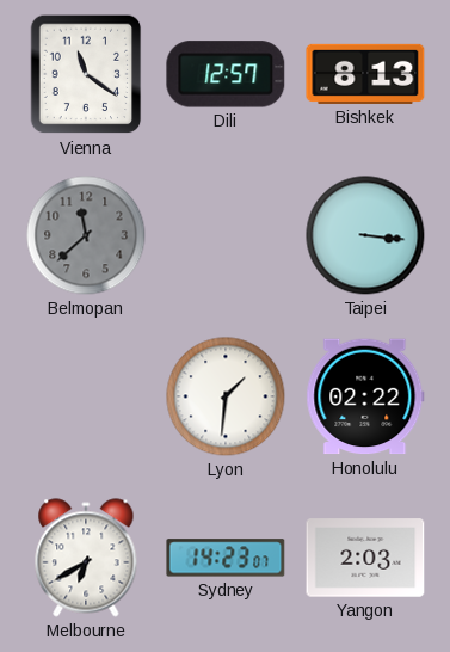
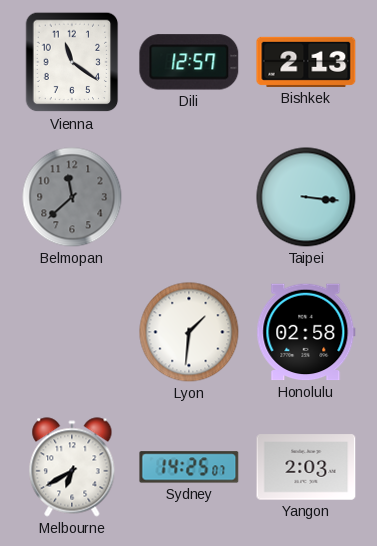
Bishkek: 8:13 -> 2:13
Honolulu: 02:22 -> 02:58
Sydney: 14:23 -> 14:25
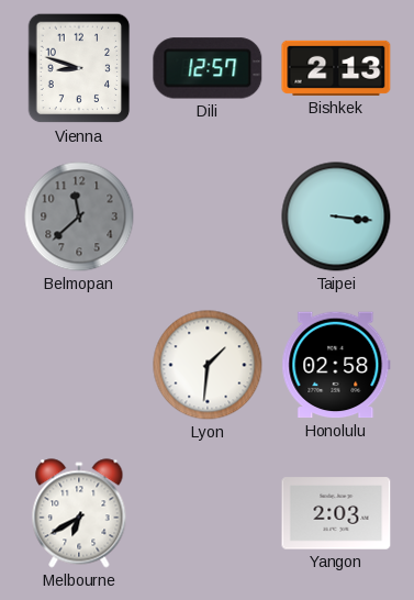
Vienna: 11:21 -> 8:48
Sydney: 14:25 -> none
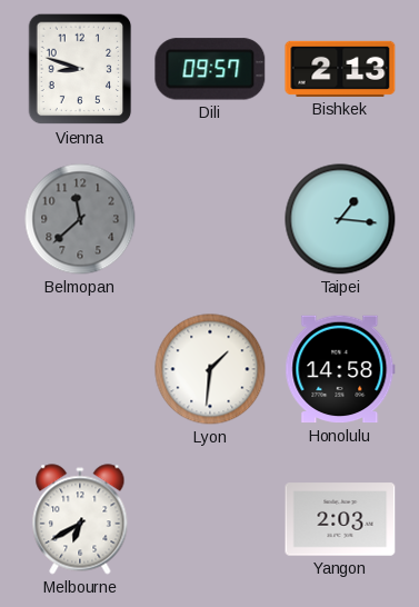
Dili: 12:57 -> 09:57
Taipei: 3:16 -> 1:16
Honolulu: 02:58 -> 14:58
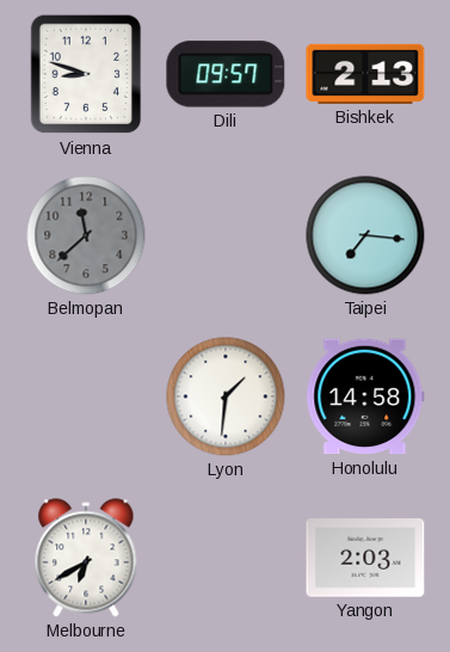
Taipei: 1:16 -> 7:16
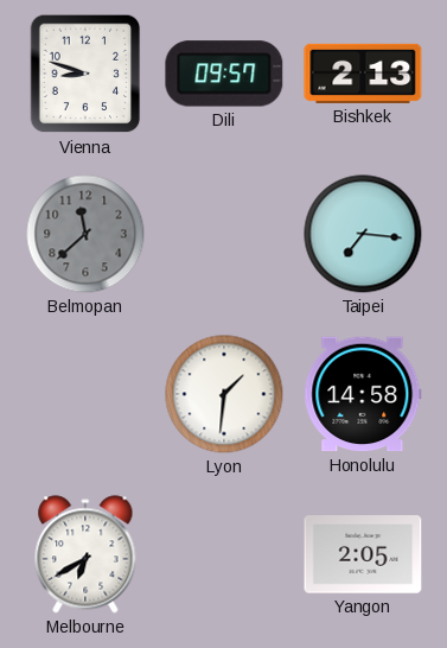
Yangon: 2:03 -> 2:05
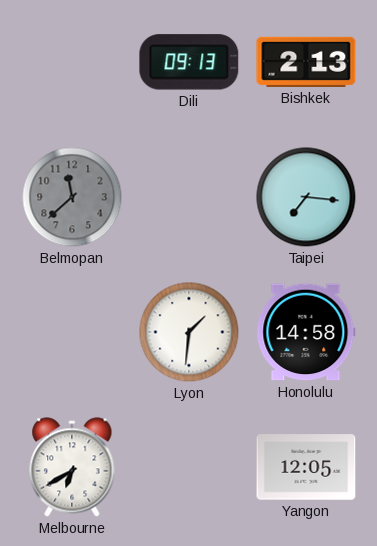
Vienna: 8:48 -> none
Dili: 09:57 -> 09:13
Yangon: 2:05 -> 12:05
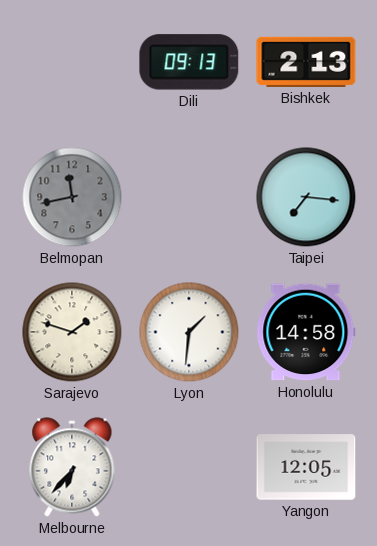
Belmopan: 11:38 -> 11:43
Sarajevo: none -> 1:48
Melbourne: 6:40 -> 6:37
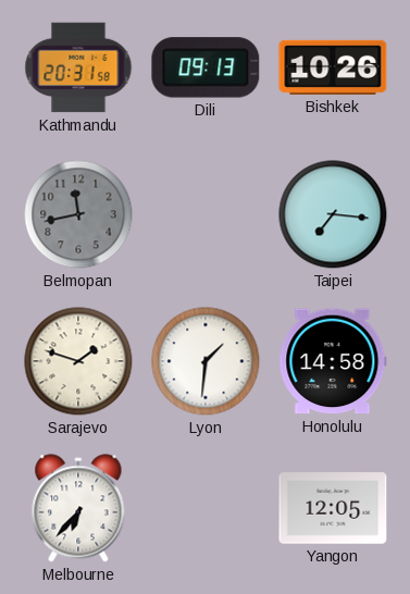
Kathmandu: none -> 20:31
Bishkek: 2:13 -> 10:26
